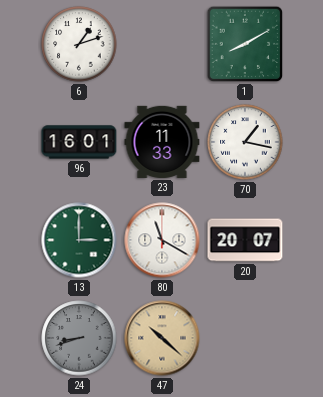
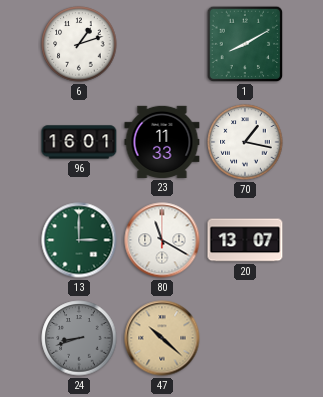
20: 20:07 -> 13:07
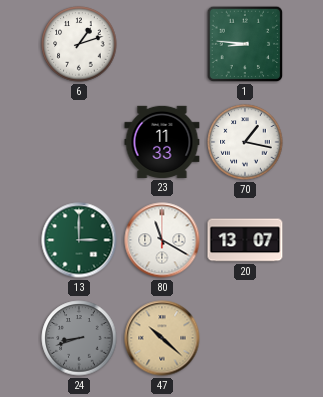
1: 8:10 -> 8:46
96: 16:01 -> none
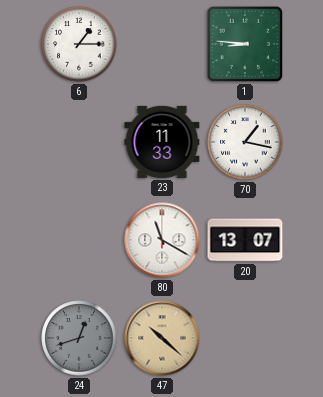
6: 1:12 -> 1:15
13: 3:00 -> none
24: 8:42 -> 12:42
